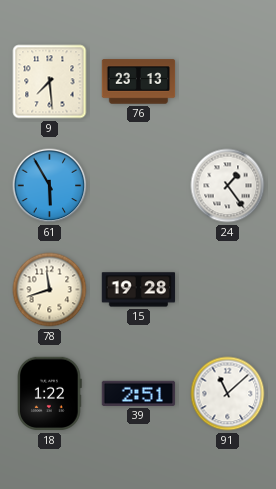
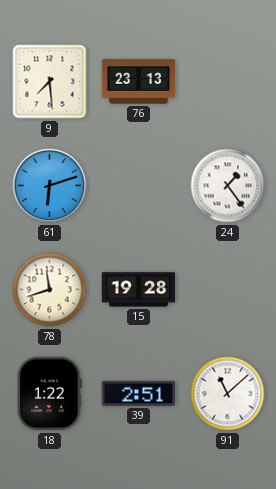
61: 5:55 -> 6:12
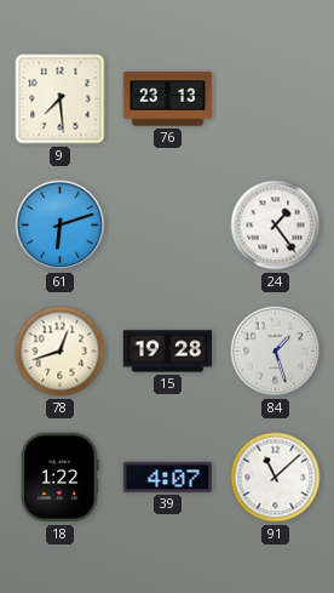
78: 11:42 -> 12:42
84: none -> 1:27
39: 2:51 -> 4:07
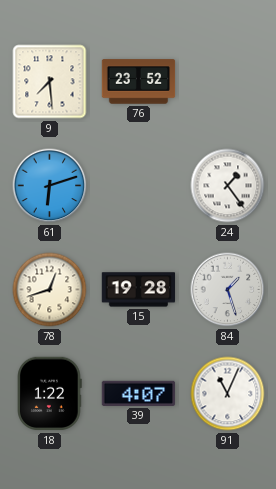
76: 23:13 -> 23:52
91: 11:08 -> 11:04
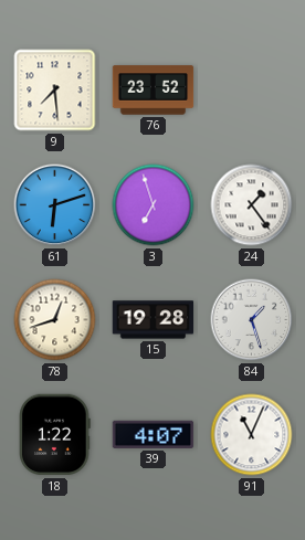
3: none -> 6:57
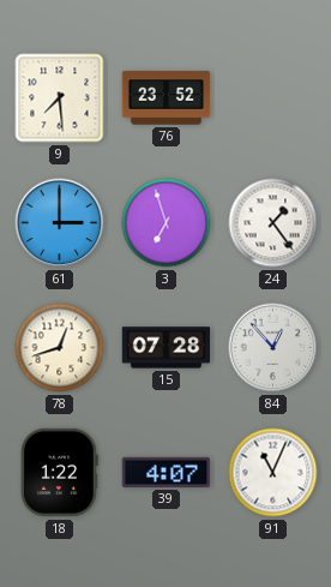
61: 6:12 -> 3:00
15: 19:28 -> 07:28
84: 1:27 -> 12:53
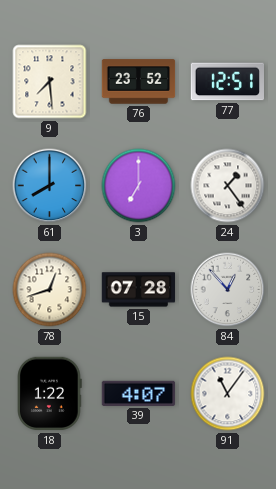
77: none -> 12:51
61: 3:00 -> 8:00
3: 6:57 -> 7:00
91: 11:04 -> 11:06
